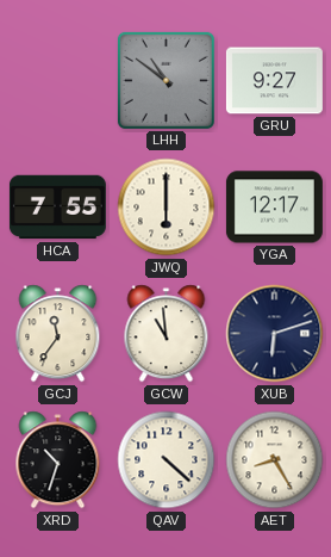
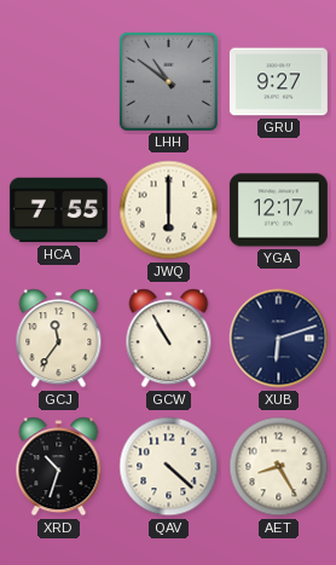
GCW: 10:59 -> 10:55
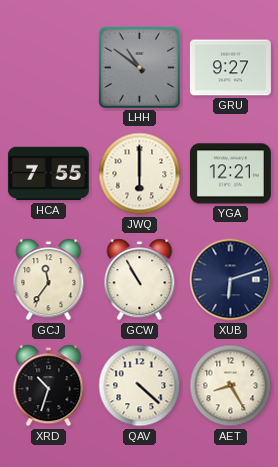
YGA: 12:17 -> 12:21
